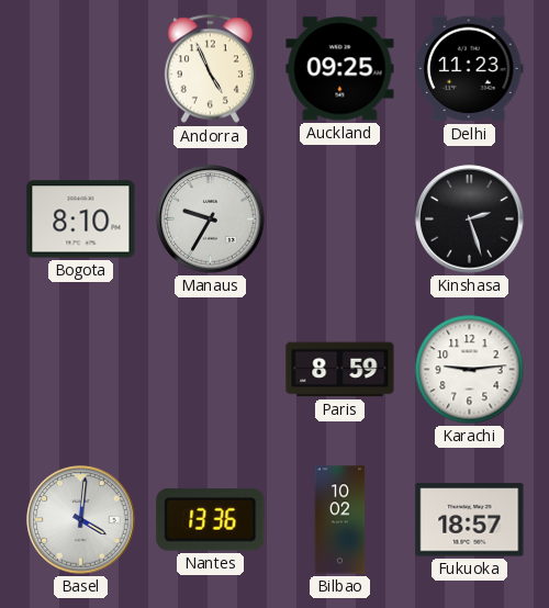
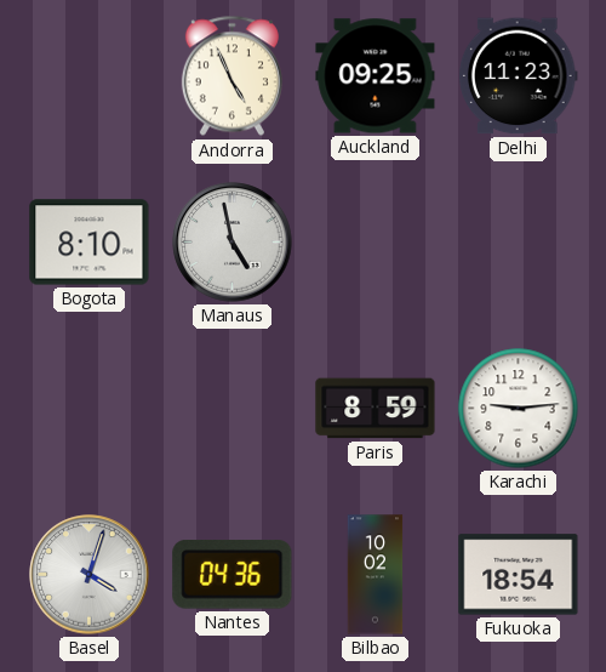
Manaus: 9:35 -> 4:58
Kinshasa: 2:27 -> none
Basel: 4:01 -> 4:03
Nantes: 13:36 -> 04:36
Fukuoka: 18:57 -> 18:54
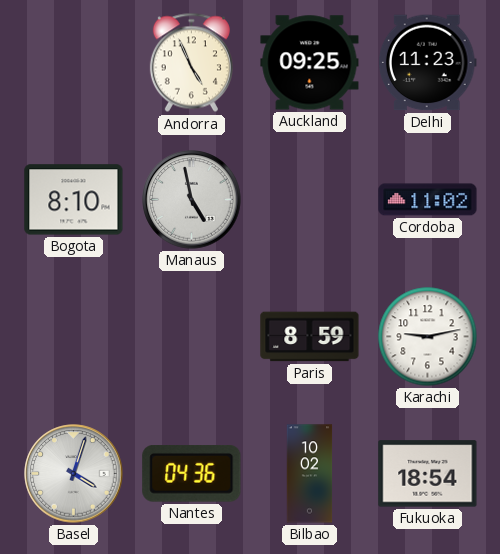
Cordoba: none -> 11:02
Karachi: 9:14 -> 9:13
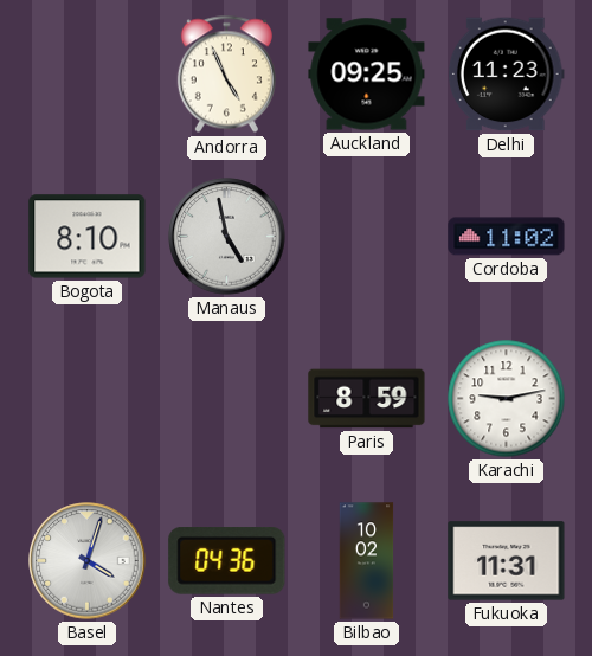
Fukuoka: 18:54 -> 11:31
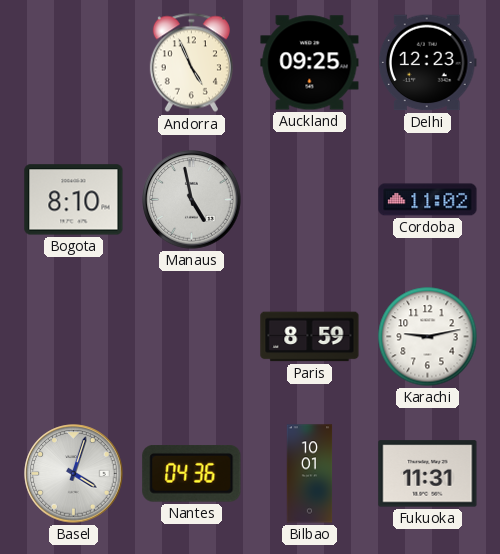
Delhi: 11:23 -> 12:23
Bilbao: 10:02 -> 10:01
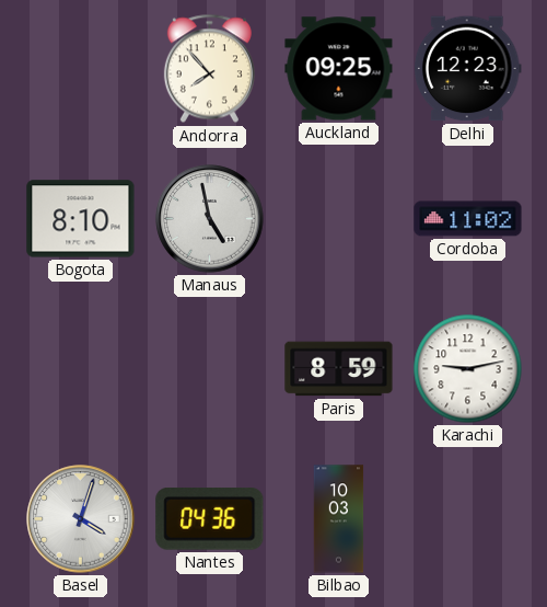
Andorra: 4:56 -> 7:53
Bilbao: 10:01 -> 10:03
Fukuoka: 11:31 -> none
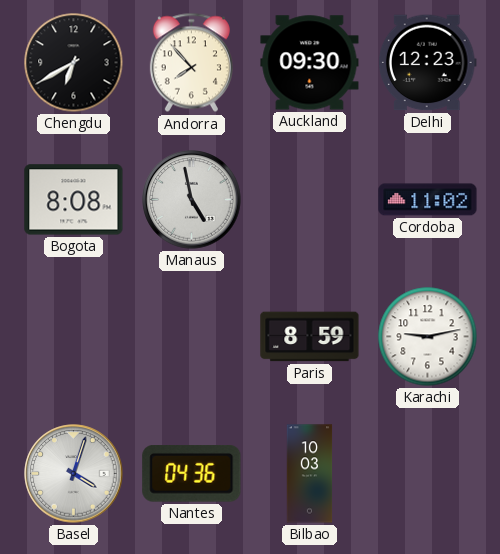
Chengdu: none -> 6:40
Auckland: 09:25 -> 09:30
Bogota: 8:10 -> 8:08
